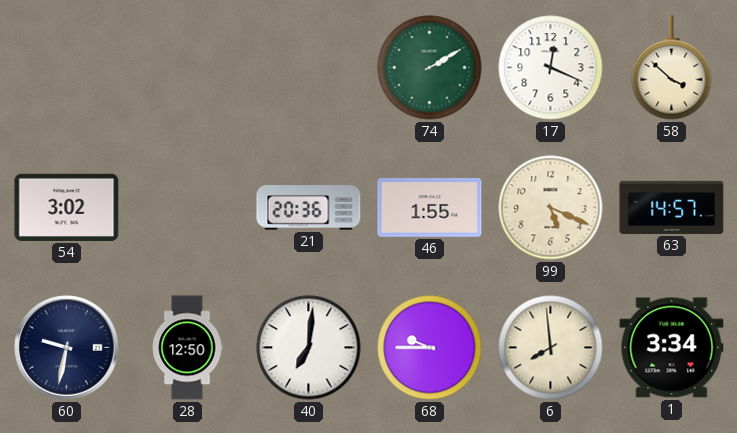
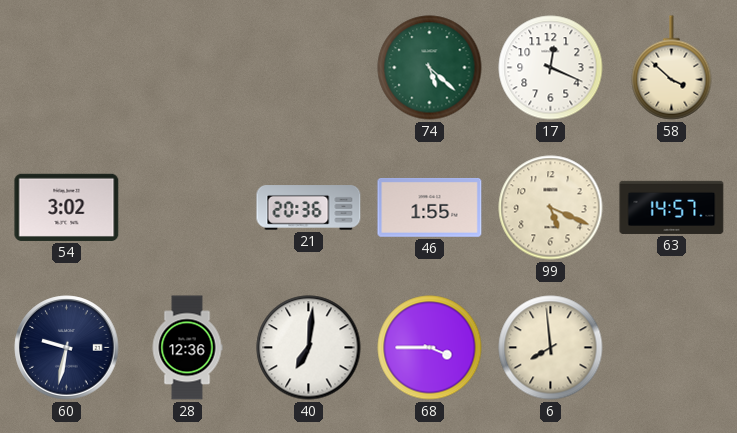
74: 2:10 -> 5:22
28: 12:50 -> 12:36
68: 9:45 -> 3:45
1: 3:34 -> none
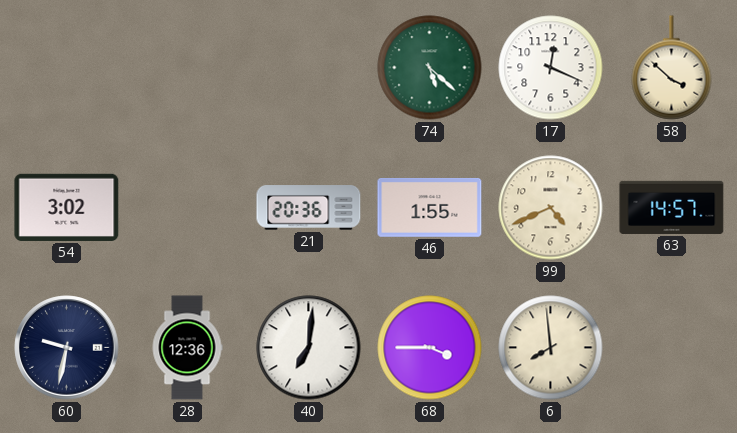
99: 5:19 -> 4:41
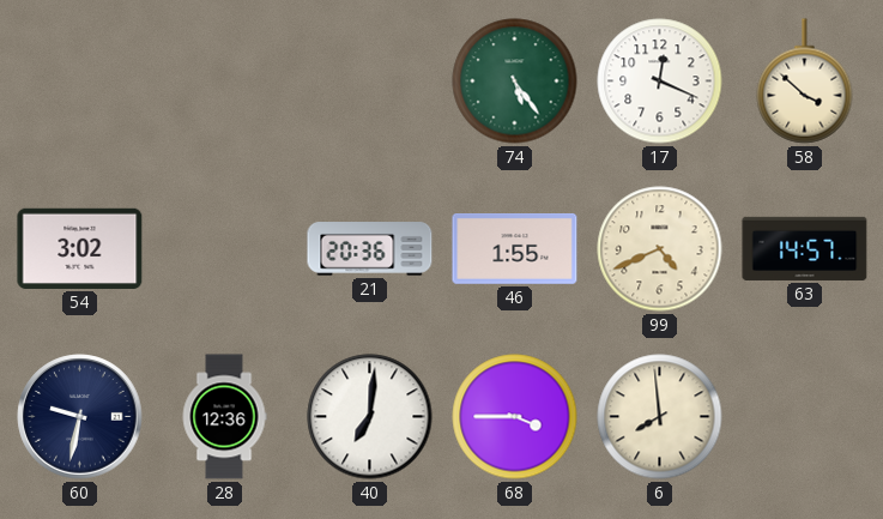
74: 5:22 -> 5:24
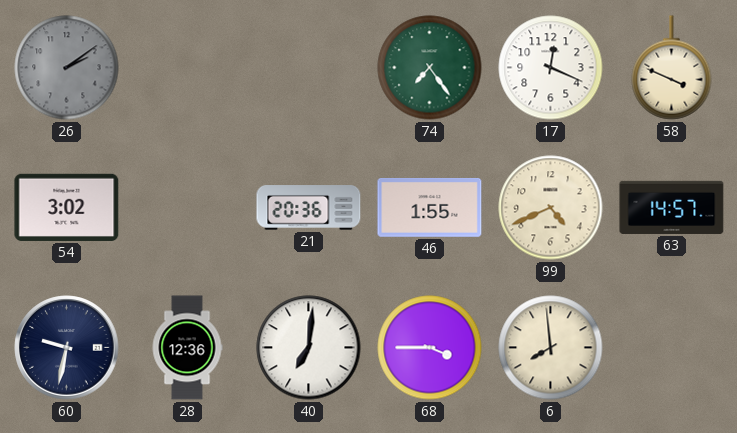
26: none -> 2:09
74: 5:24 -> 7:24
58: 3:52 -> 3:49
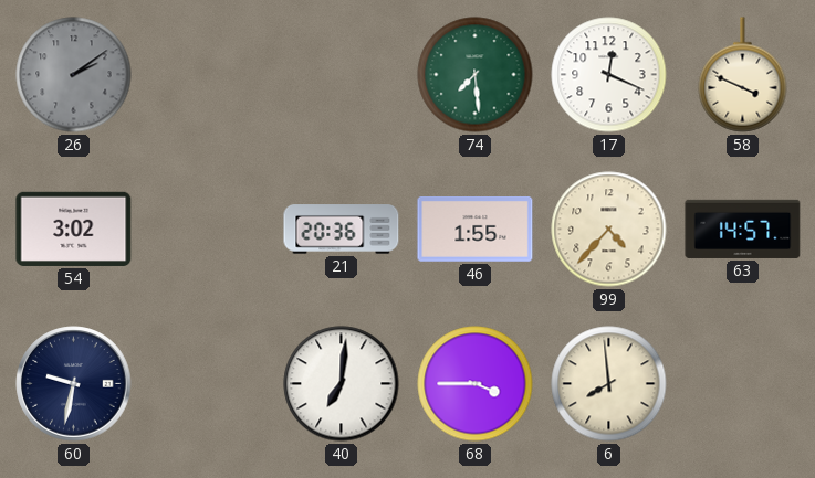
74: 7:24 -> 7:29
99: 4:41 -> 4:37
28: 12:36 -> none
